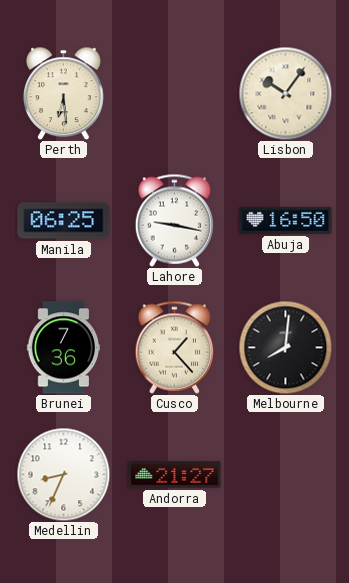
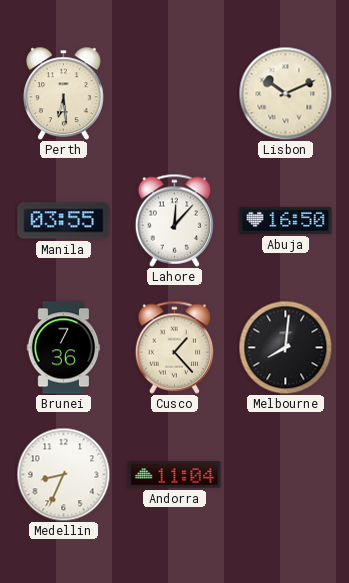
Lisbon: 10:06 -> 10:11
Manila: 06:25 -> 03:55
Lahore: 9:17 -> 12:07
Andorra: 21:27 -> 11:04
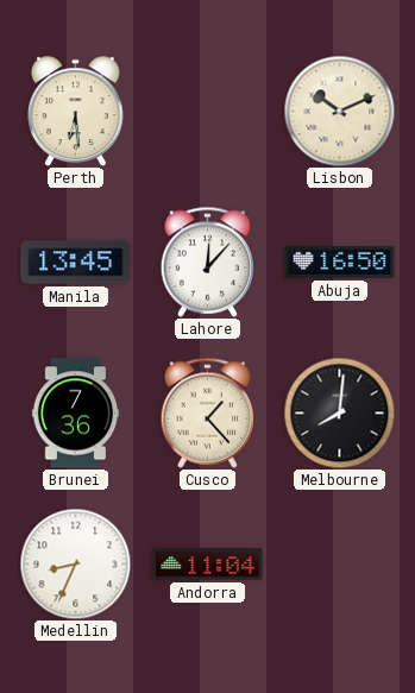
Manila: 03:55 -> 13:45
